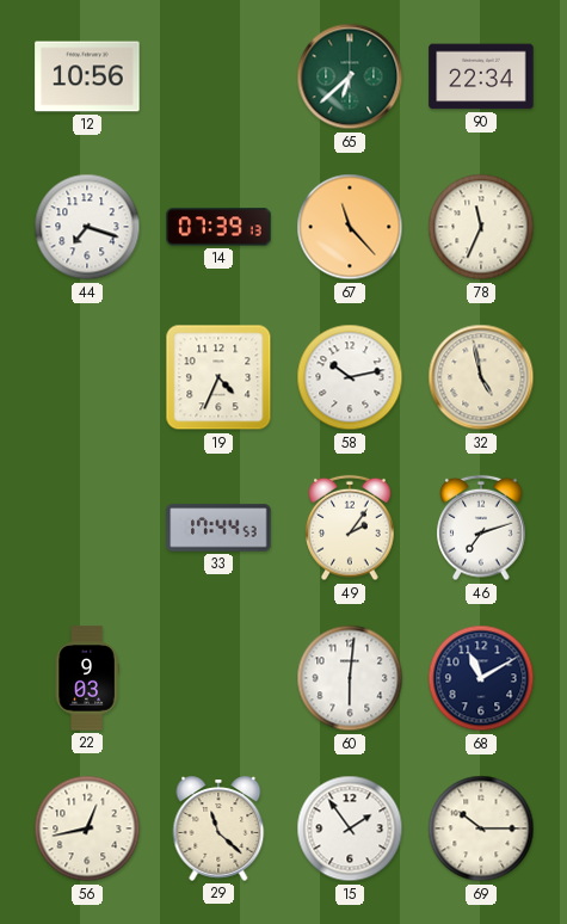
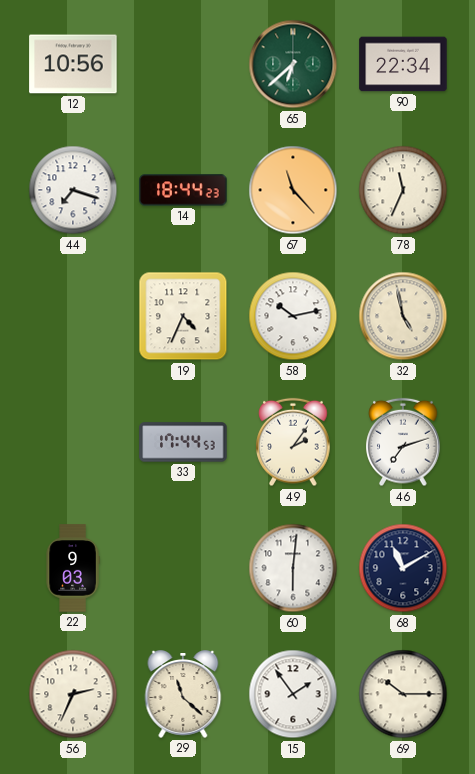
14: 07:39 -> 18:44
56: 12:43 -> 2:34
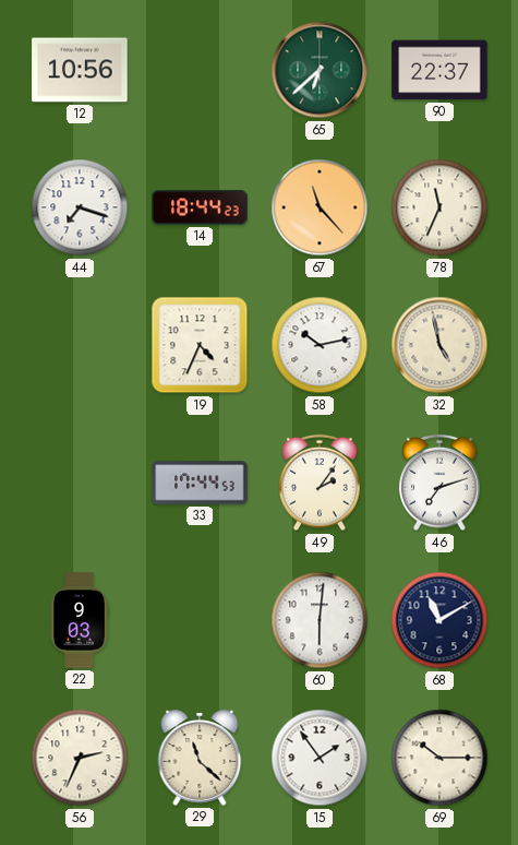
90: 22:34 -> 22:37
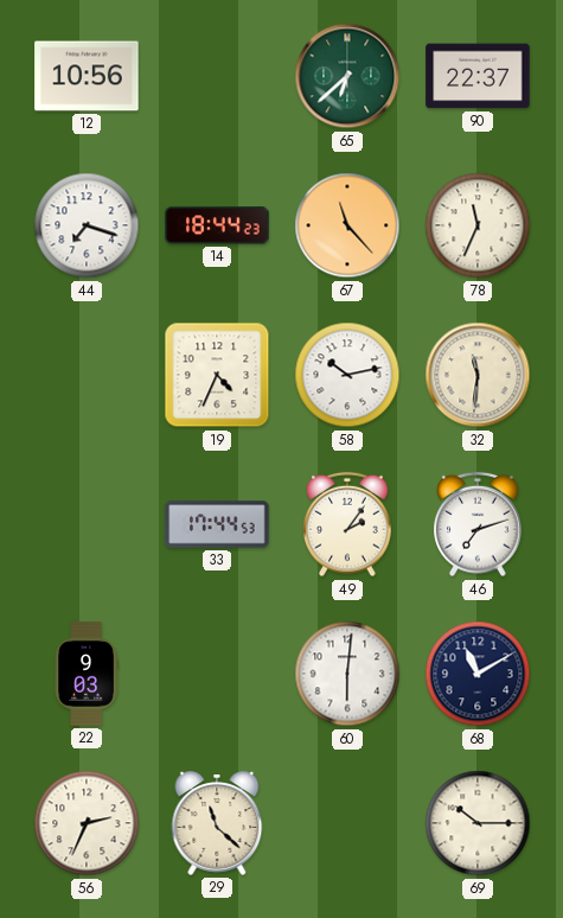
32: 4:58 -> 11:31
15: 1:54 -> none
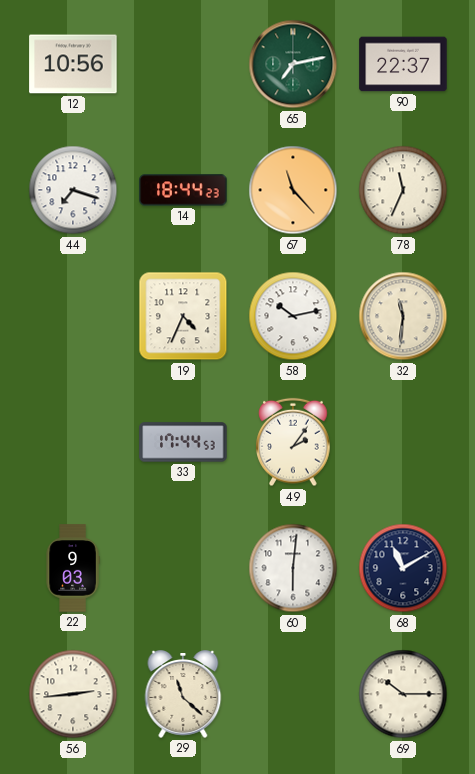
65: 6:38 -> 7:13
46: 7:12 -> none
56: 2:34 -> 2:44
